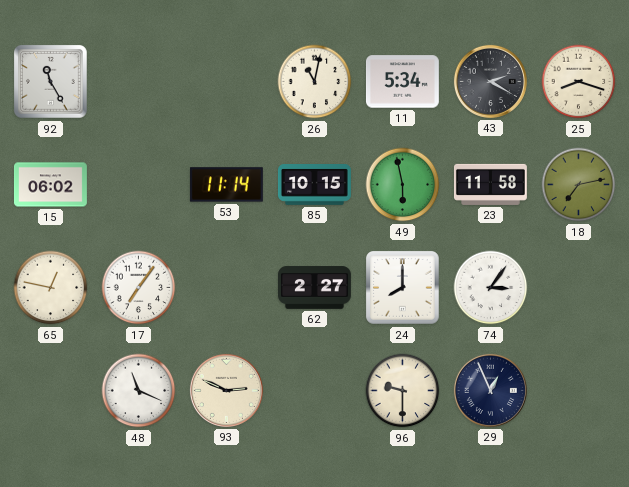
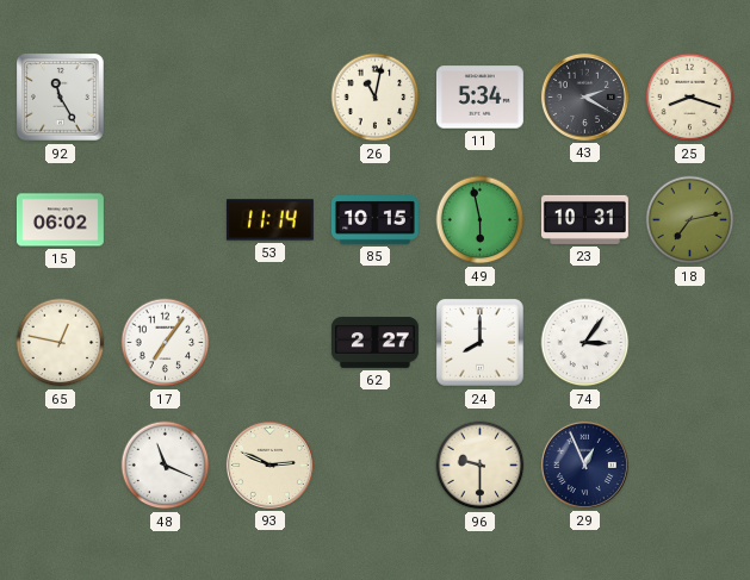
23: 11:58 -> 10:31
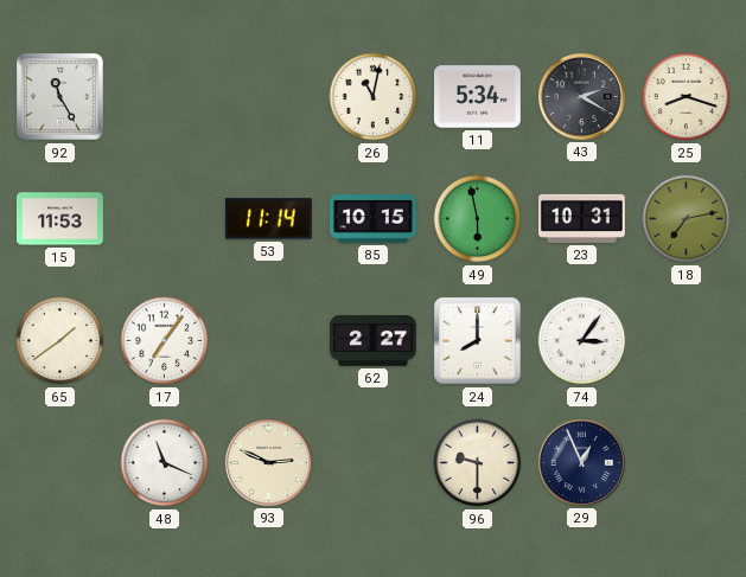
15: 06:02 -> 11:53
65: 12:47 -> 1:39
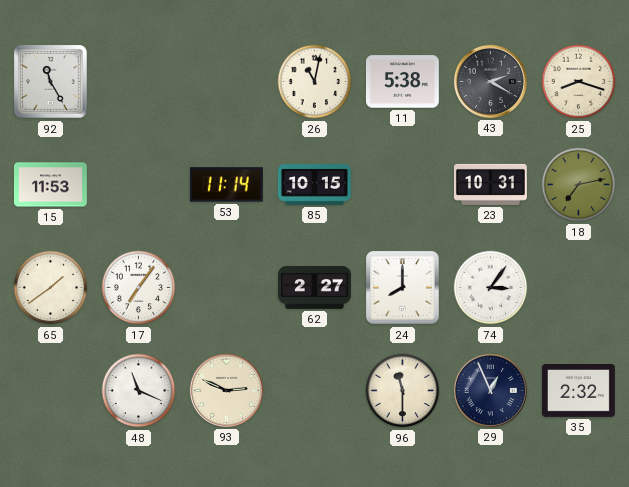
11: 5:34 -> 5:38
49: 5:58 -> none
96: 9:30 -> 11:30
35: none -> 2:32
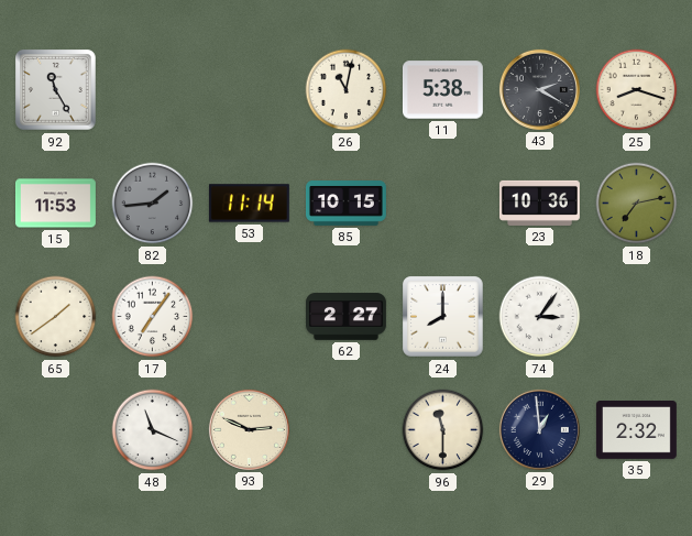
82: none -> 1:44
23: 10:31 -> 10:36
29: 12:56 -> 12:59
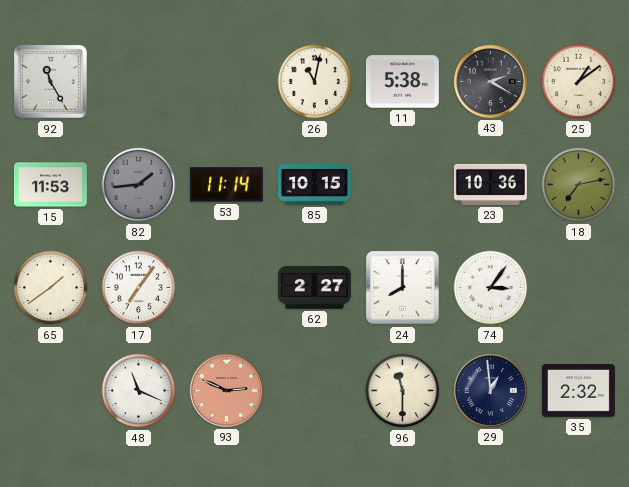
25: 8:18 -> 1:09
93 dial: cream -> salmon
